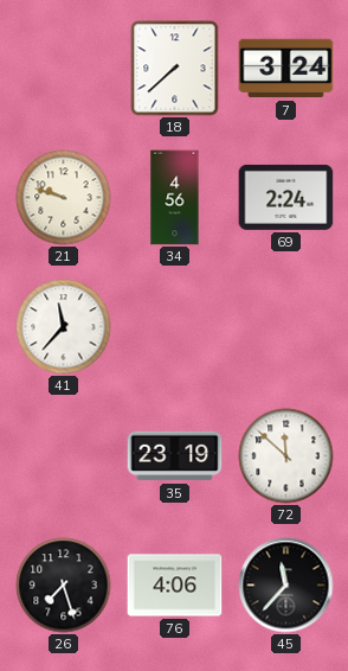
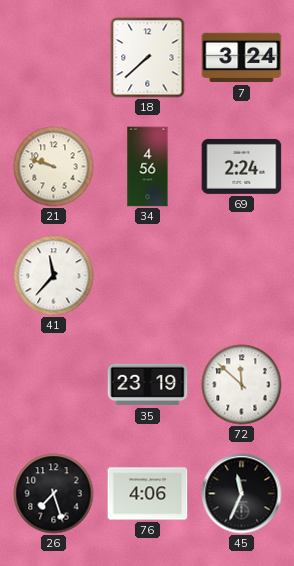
45: 11:37 -> 11:34
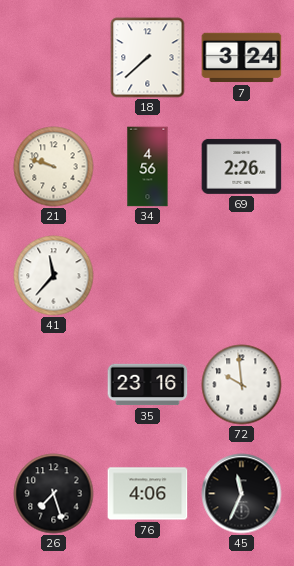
69: 2:24 -> 2:26
35: 23:19 -> 23:16
72: 11:52 -> 9:59
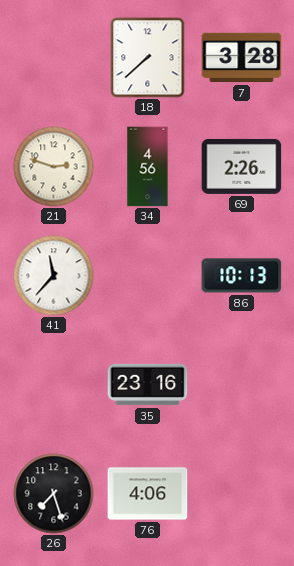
7: 3:24 -> 3:28
21: 9:48 -> 2:48
86: none -> 10:13
72: 9:59 -> none
45: 11:34 -> none
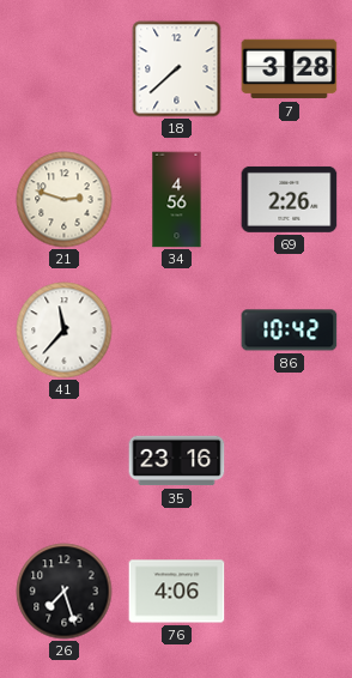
86: 10:13 -> 10:42
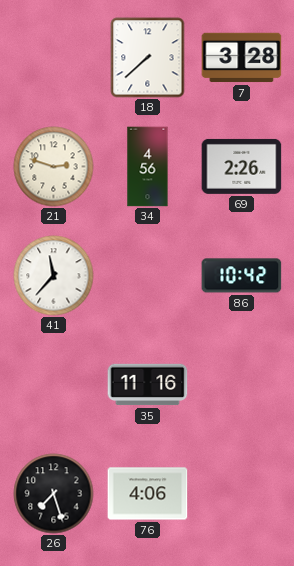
35: 23:16 -> 11:16
